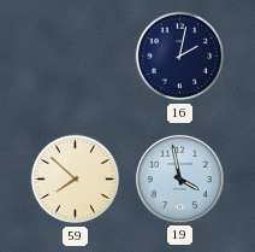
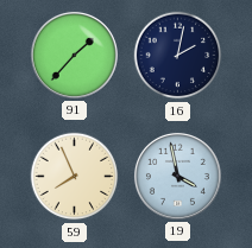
91: none -> 1:37
59: 7:52 -> 7:56
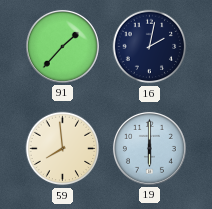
59: 7:56 -> 7:59
19: 3:58 -> 6:00
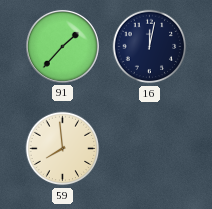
16: 2:02 -> 12:02
19: 6:00 -> none
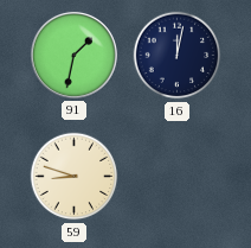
91: 1:37 -> 1:32
59: 7:59 -> 8:48
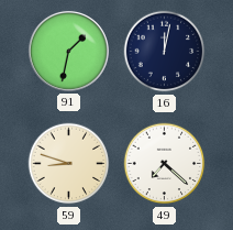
49: none -> 7:22
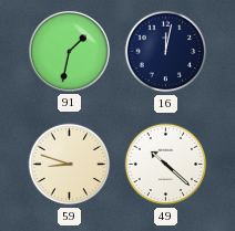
49: 7:22 -> 10:22
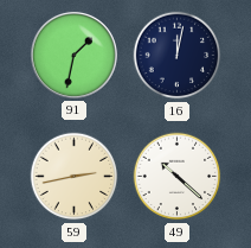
59: 8:48 -> 2:43
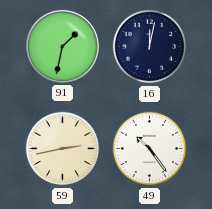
49: 10:22 -> 10:24
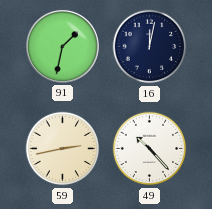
49: 10:24 -> 10:23
